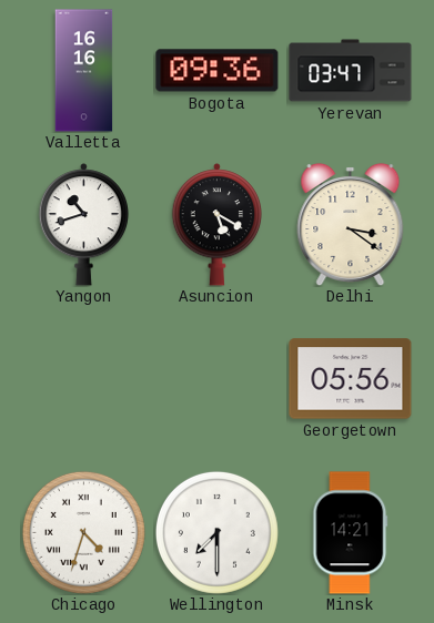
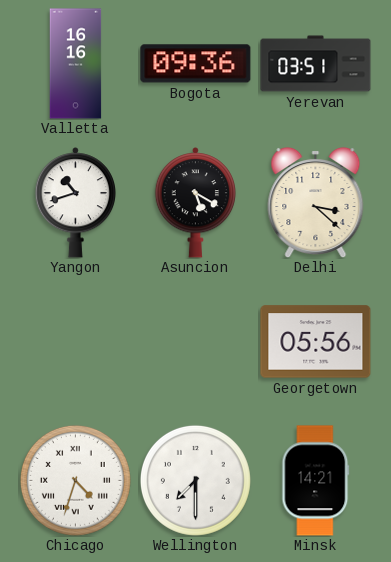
Yerevan: 03:47 -> 03:51
Delhi: 3:21 -> 3:22
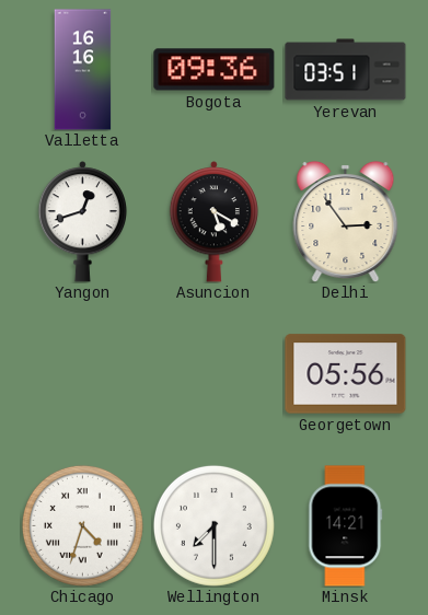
Yangon: 10:42 -> 12:42
Delhi: 3:22 -> 2:54
